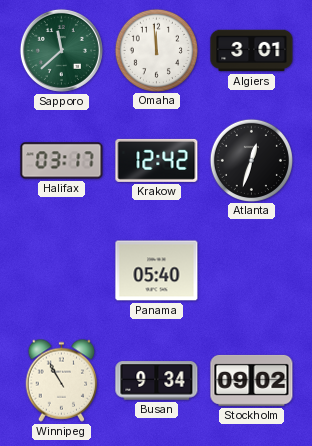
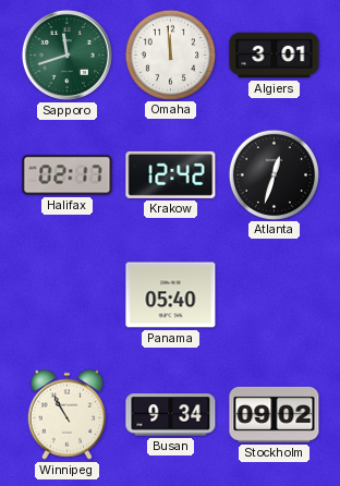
Sapporo: 11:38 -> 11:42
Halifax: 03:17 -> 02:17
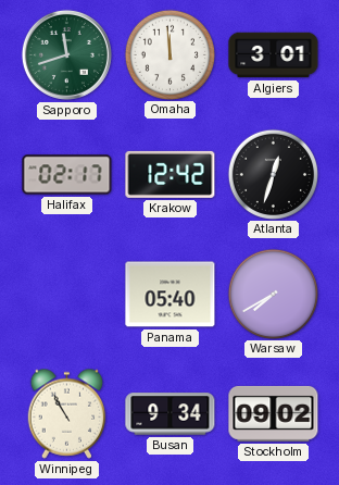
Warsaw: none -> 7:40
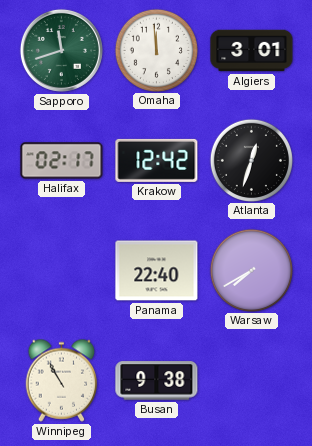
Panama: 05:40 -> 22:40
Busan: 9:34 -> 9:38
Stockholm: 09:02 -> none
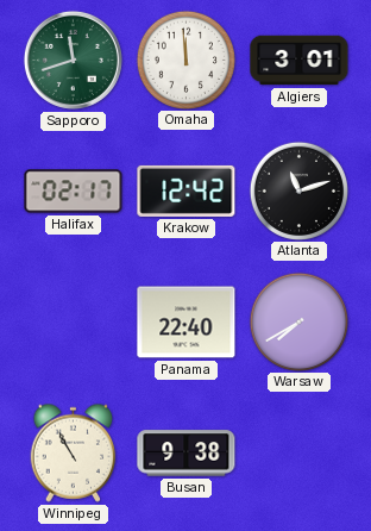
Atlanta: 12:33 -> 11:12
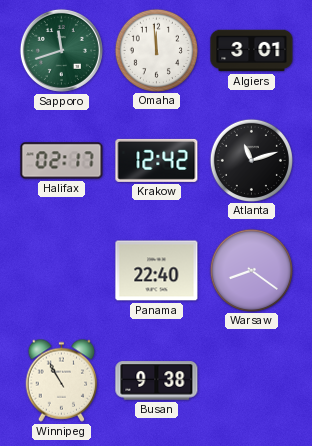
Warsaw: 7:40 -> 8:21
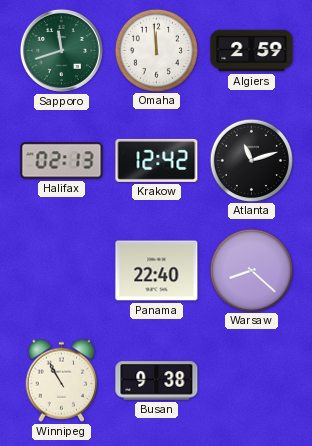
Algiers: 3:01 -> 2:59
Halifax: 02:17 -> 02:13
Warsaw: 8:21 -> 8:22
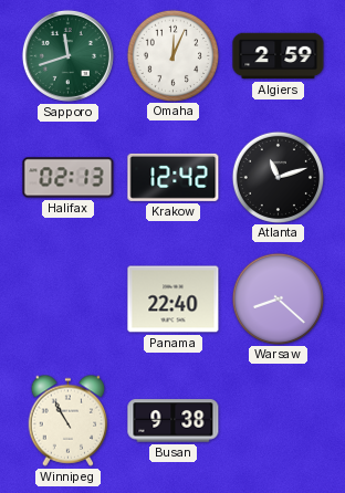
Omaha: 11:59 -> 12:04
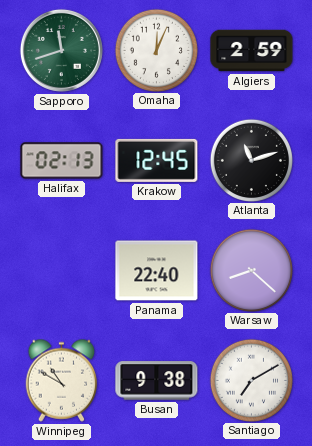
Krakow: 12:42 -> 12:45
Winnipeg: 10:55 -> 10:50
Santiago: none -> 7:10
